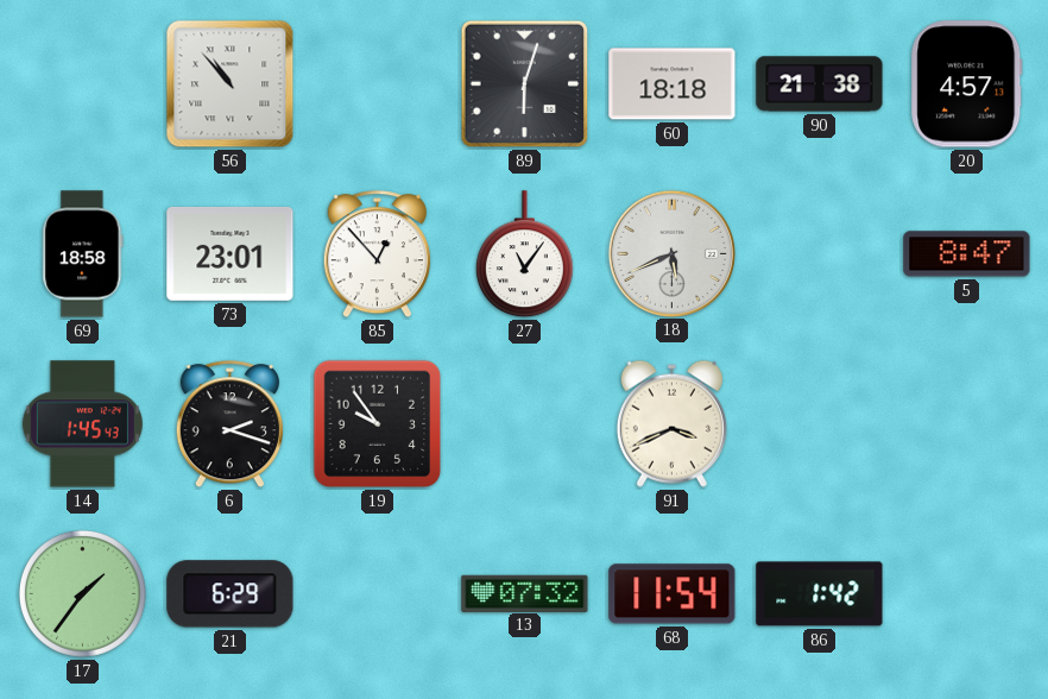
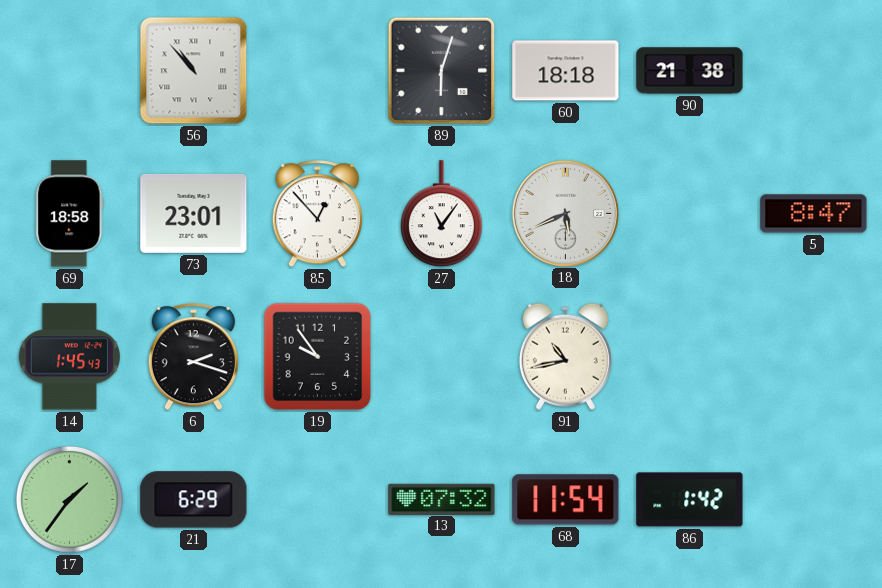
20: 4:57 -> none
91: 3:41 -> 10:43
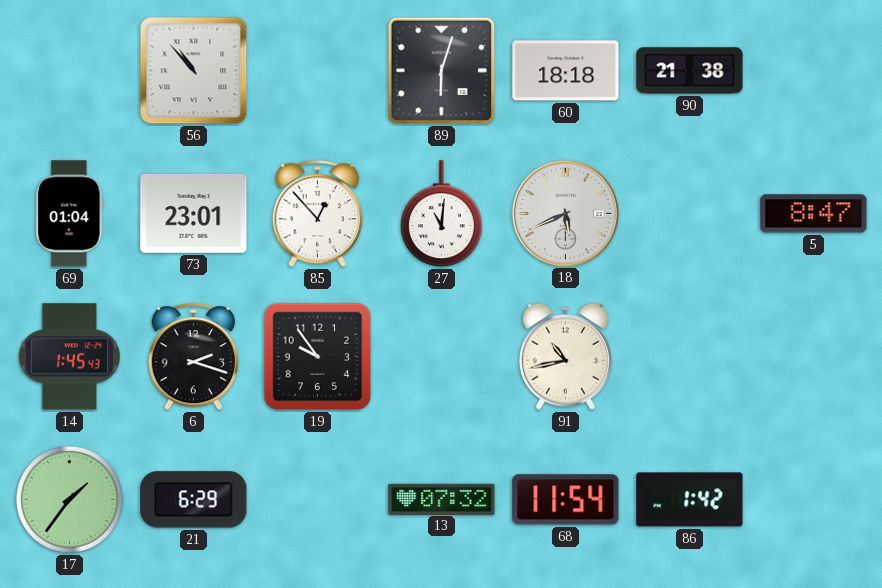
69: 18:58 -> 01:04
27: 11:06 -> 11:01
